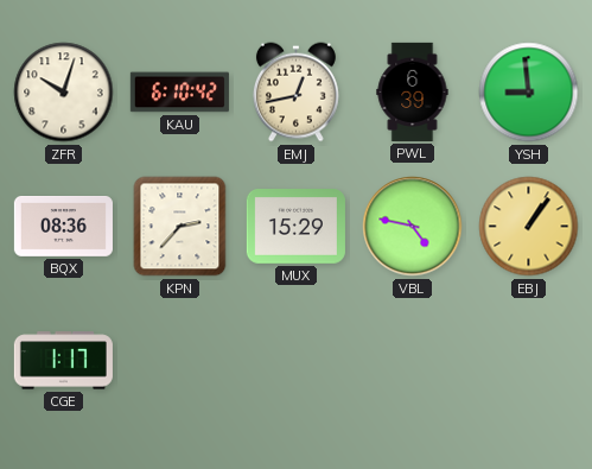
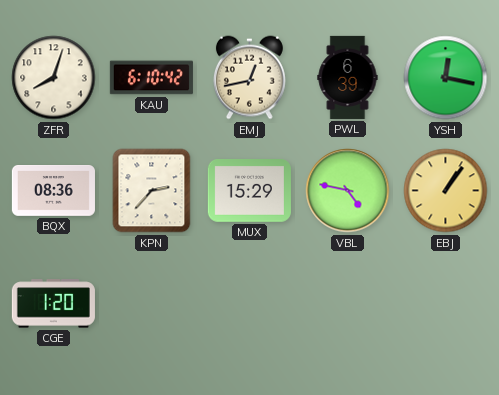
ZFR: 10:03 -> 8:03
YSH: 8:59 -> 12:17
CGE: 1:17 -> 1:20
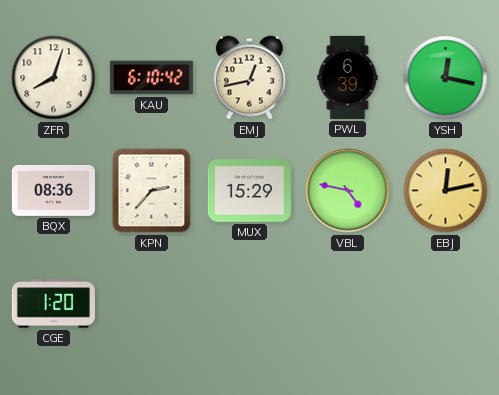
EBJ: 1:06 -> 12:13
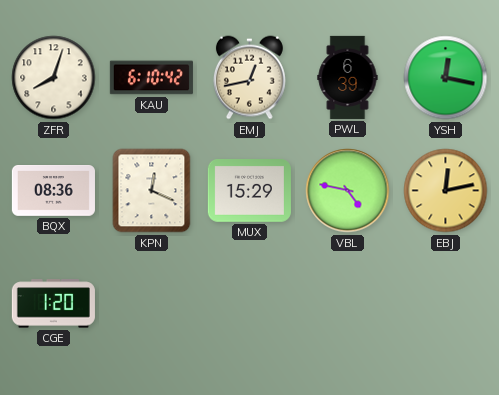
KPN: 2:37 -> 12:19
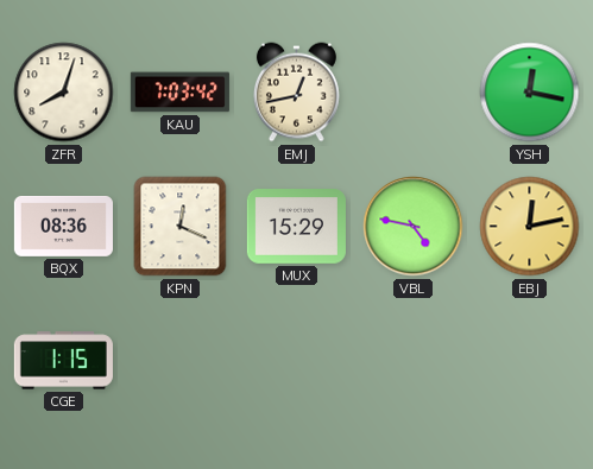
KAU: 6:10 -> 7:03
PWL: 6:39 -> none
CGE: 1:20 -> 1:15
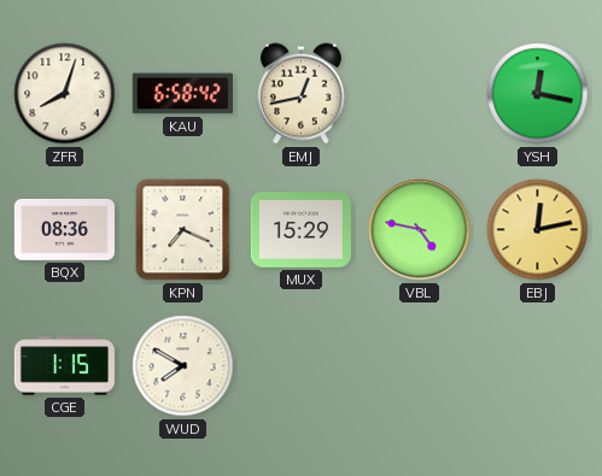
KAU: 7:03 -> 6:58
KPN: 12:19 -> 7:19
WUD: none -> 7:50
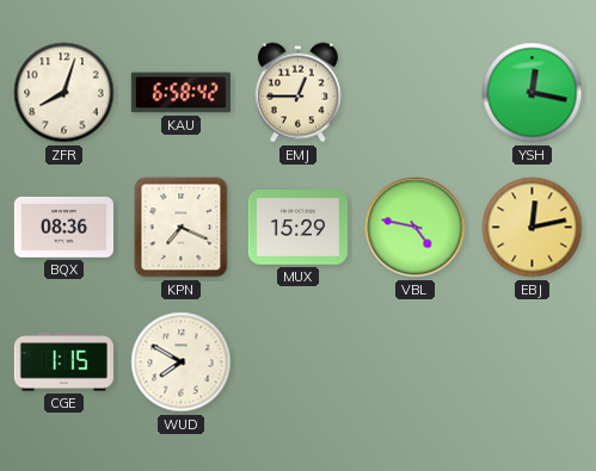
EMJ: 12:43 -> 12:45
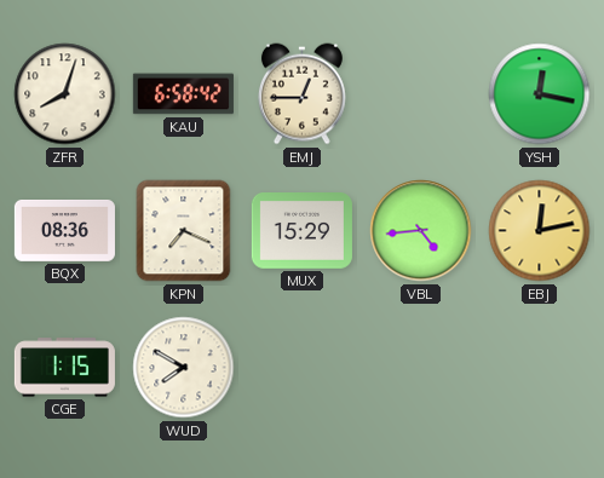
VBL: 4:47 -> 4:44
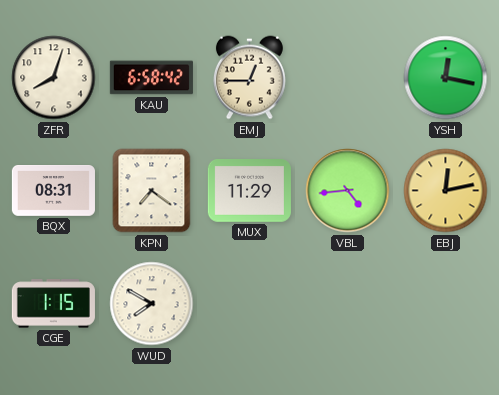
BQX: 08:36 -> 08:31
KPN: 7:19 -> 7:21
MUX: 15:29 -> 11:29
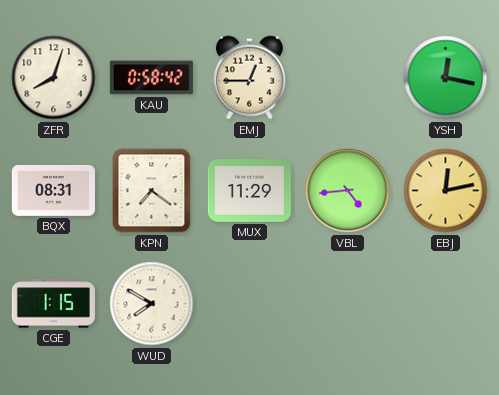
KAU: 6:58 -> 0:58
